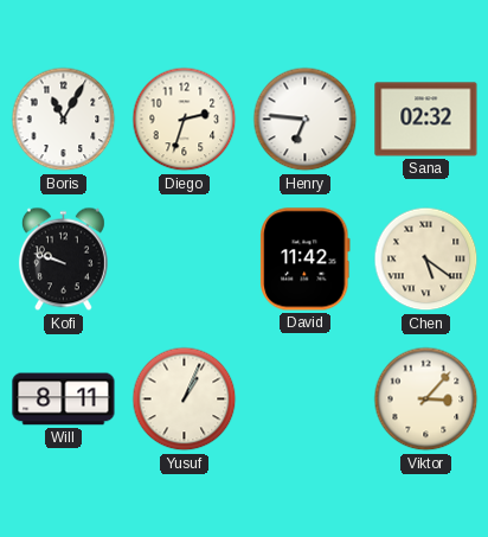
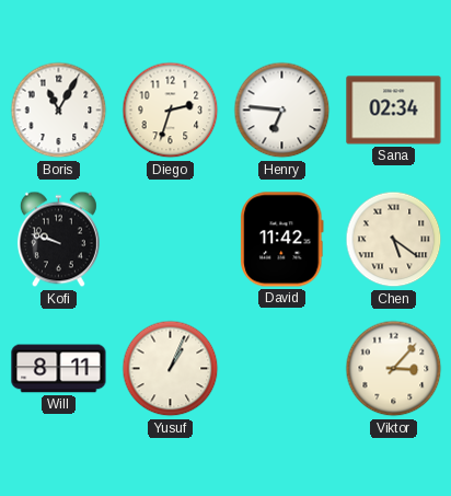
Sana: 02:32 -> 02:34
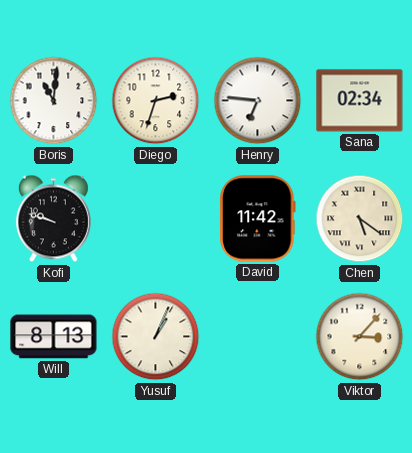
Boris: 11:05 -> 11:01
Will: 8:11 -> 8:13
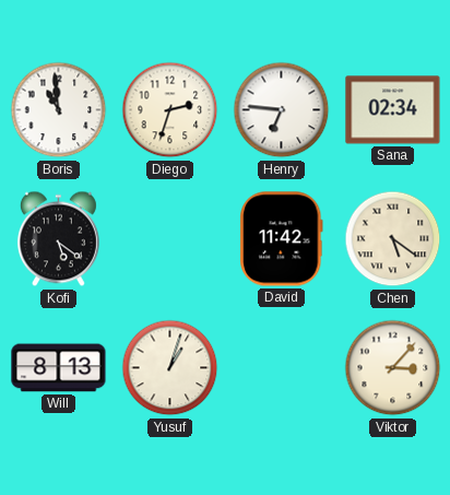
Boris: 11:01 -> 10:59
Kofi: 9:48 -> 5:21
Yusuf: 1:04 -> 1:03
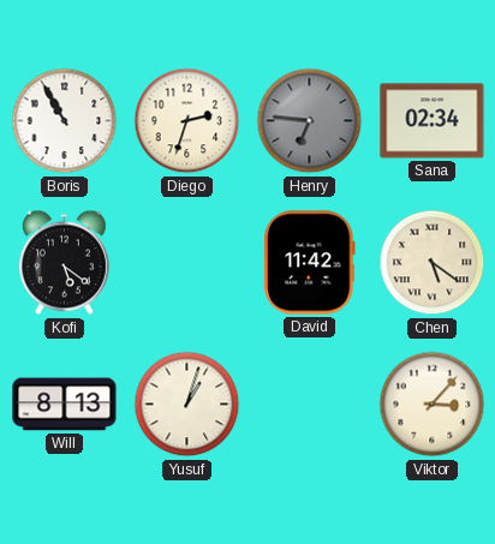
Boris: 10:59 -> 10:55
Henry dial: white -> grey
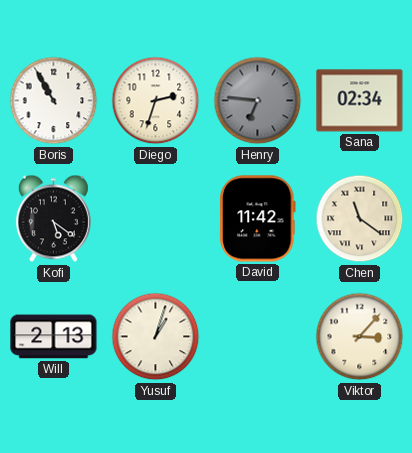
Chen: 5:21 -> 11:21
Will: 8:13 -> 2:13
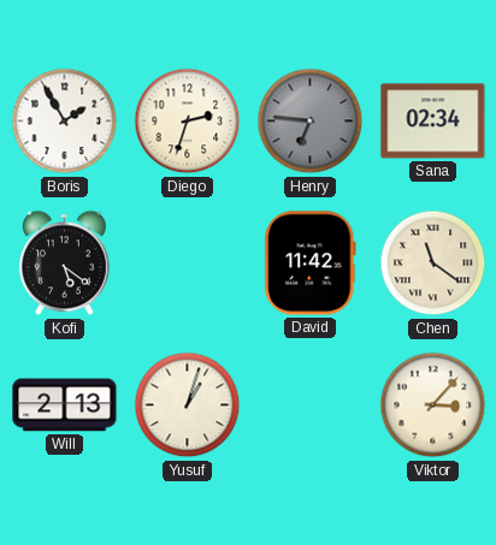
Boris: 10:55 -> 1:55
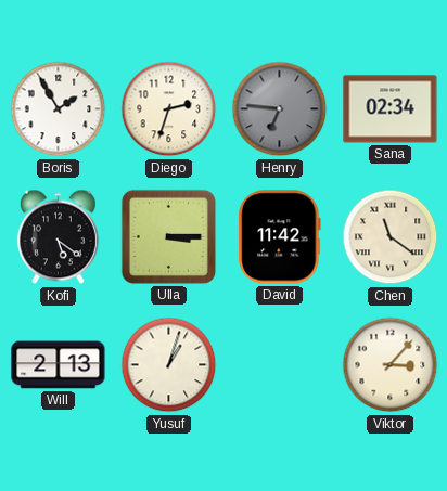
Ulla: none -> 3:15
